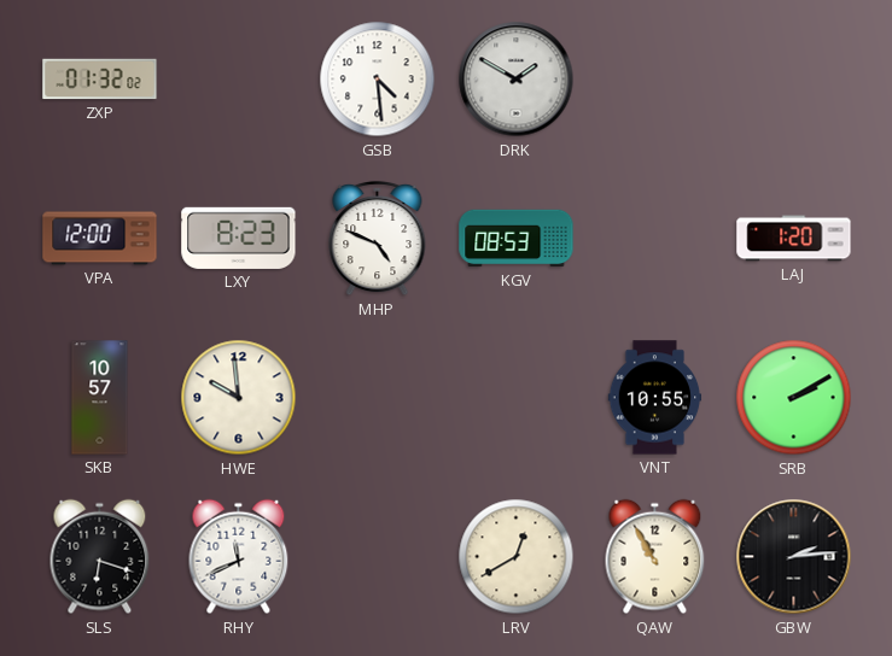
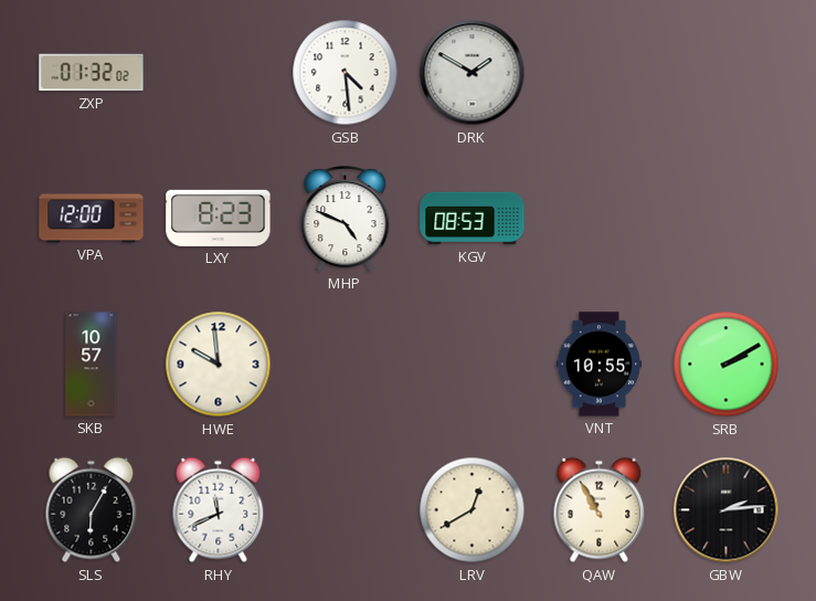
LAJ: 1:20 -> none
SLS: 6:18 -> 6:05
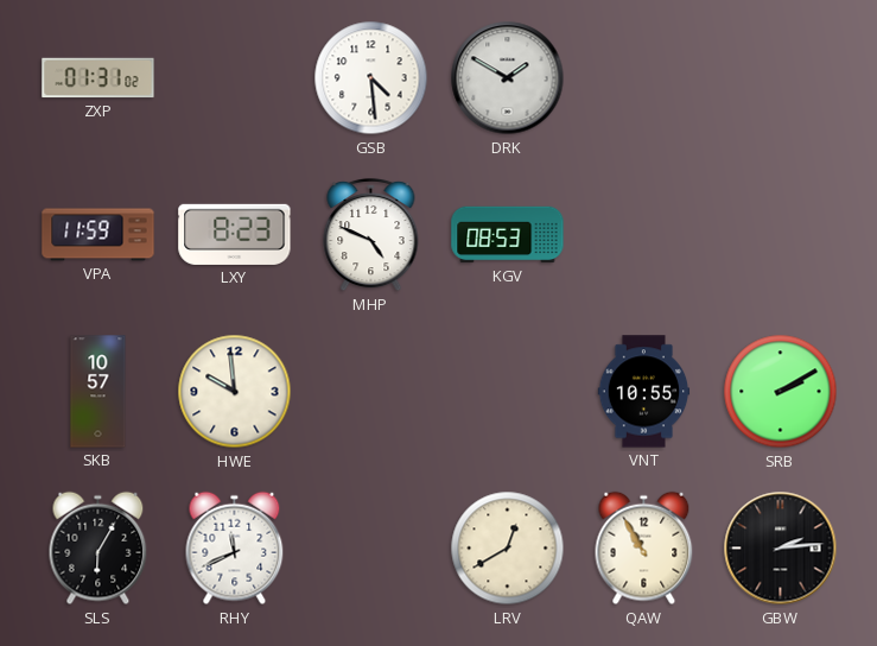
ZXP: 01:32 -> 01:31
VPA: 12:00 -> 11:59
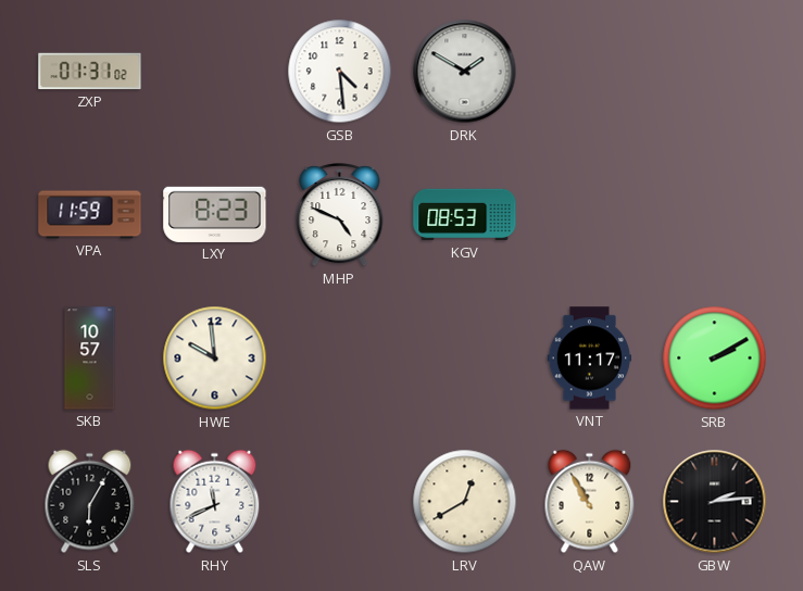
VNT: 10:55 -> 11:17
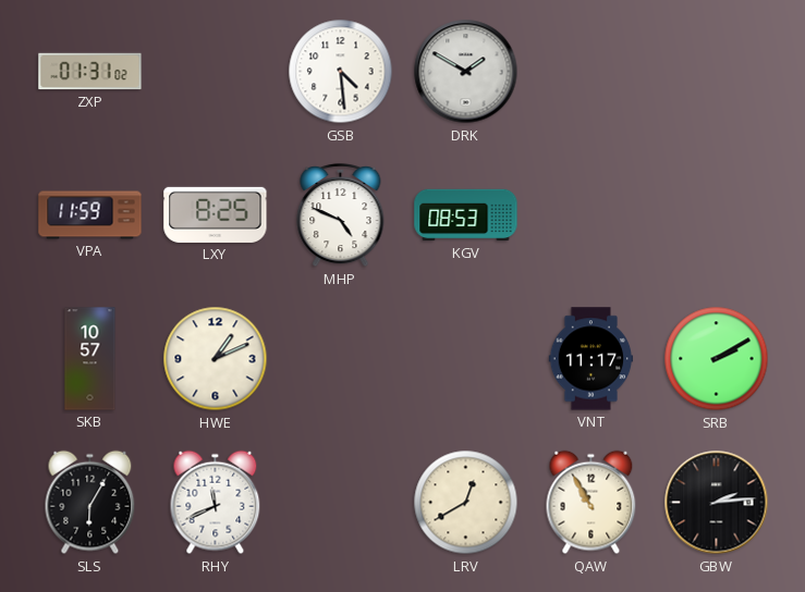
LXY: 8:23 -> 8:25
HWE: 9:59 -> 1:11
